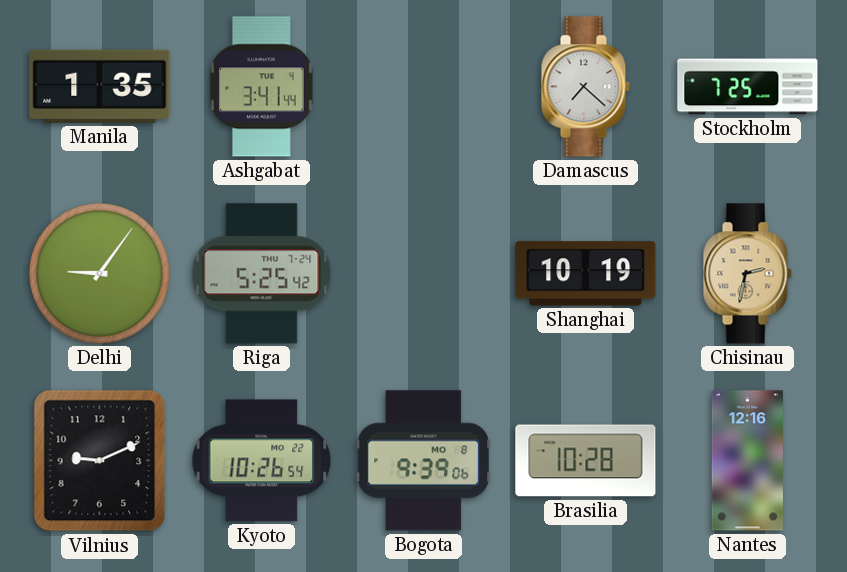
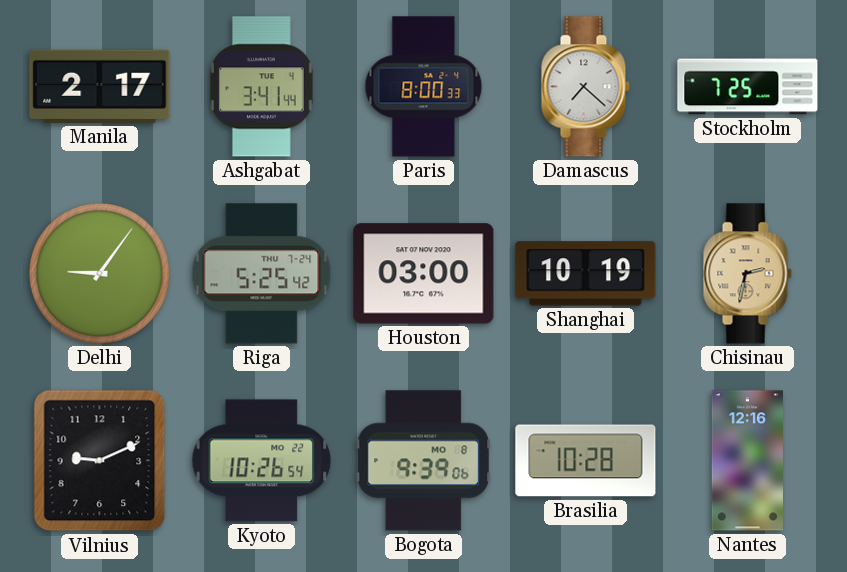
Manila: 1:35 -> 2:17
Paris: none -> 8:00
Houston: none -> 03:00
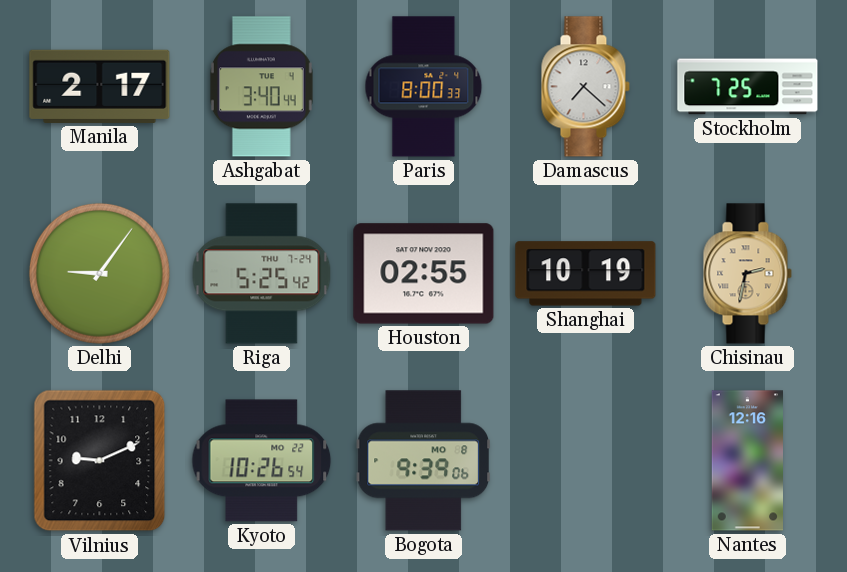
Ashgabat: 3:41 -> 3:40
Houston: 03:00 -> 02:55
Brasilia: 10:28 -> none
